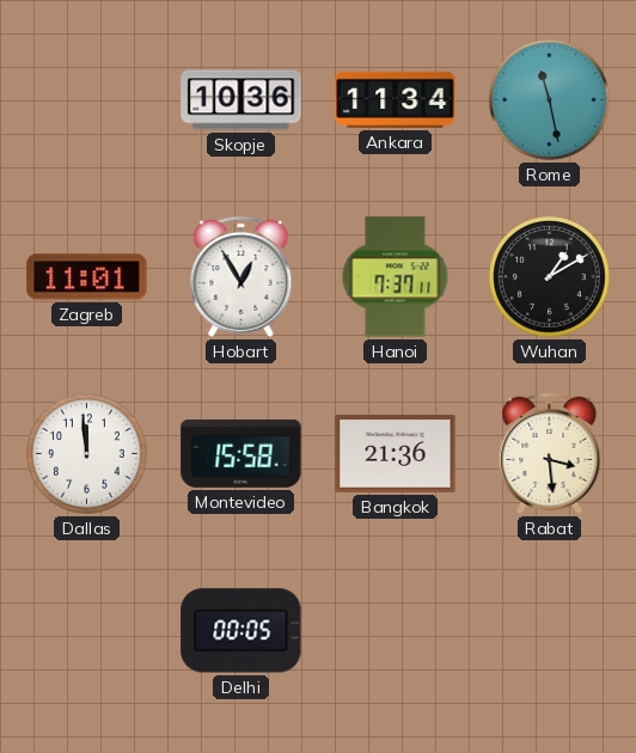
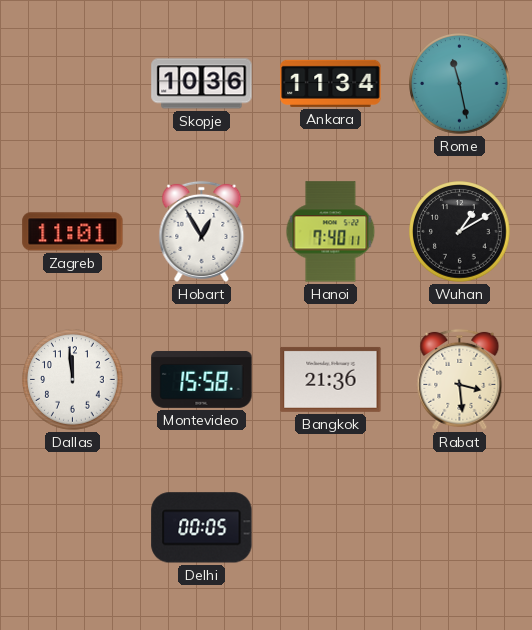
Hanoi: 7:37 -> 7:40
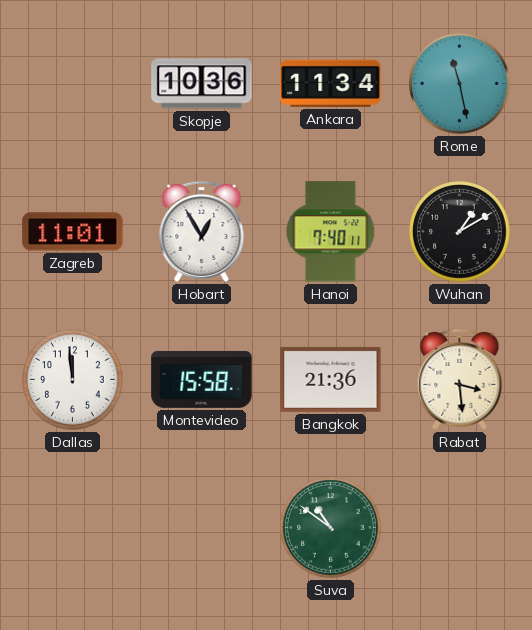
Delhi: 00:05 -> none
Suva: none -> 10:51
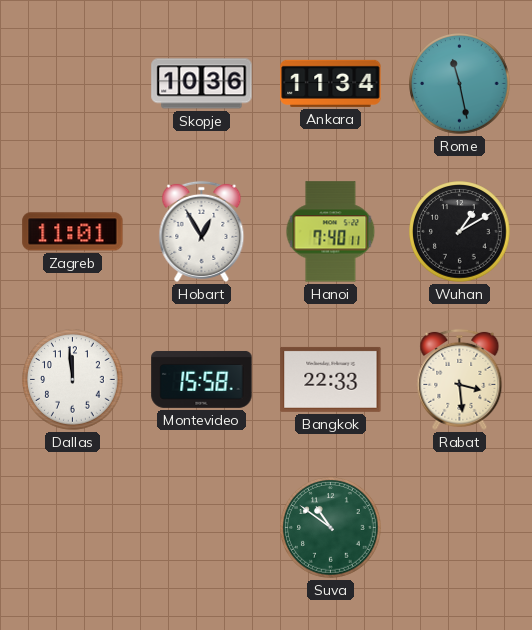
Bangkok: 21:36 -> 22:33
